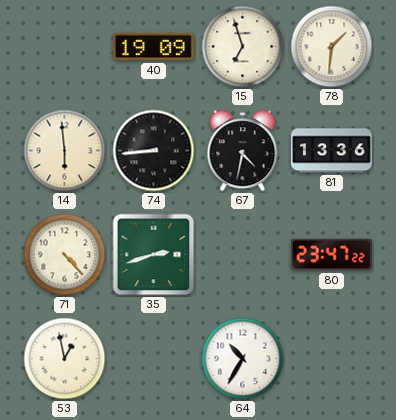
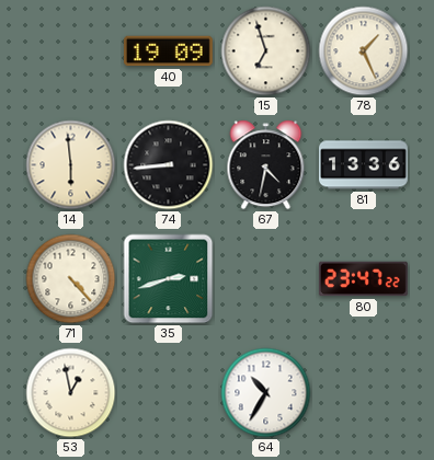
78: 1:31 -> 1:26
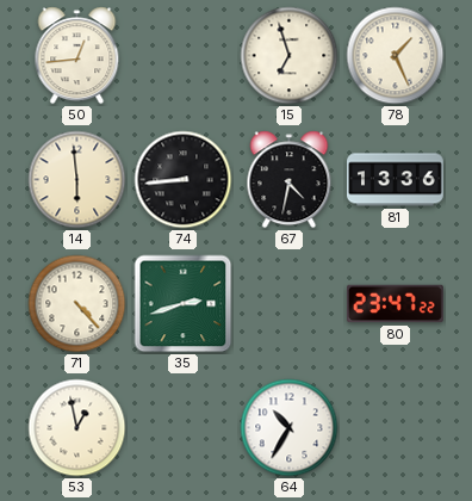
50: none -> 12:44
40: 19:09 -> none
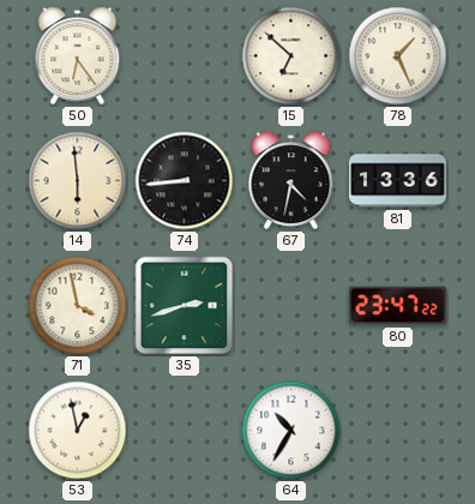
50: 12:44 -> 6:24
15: 6:57 -> 6:52
71: 4:23 -> 3:58
